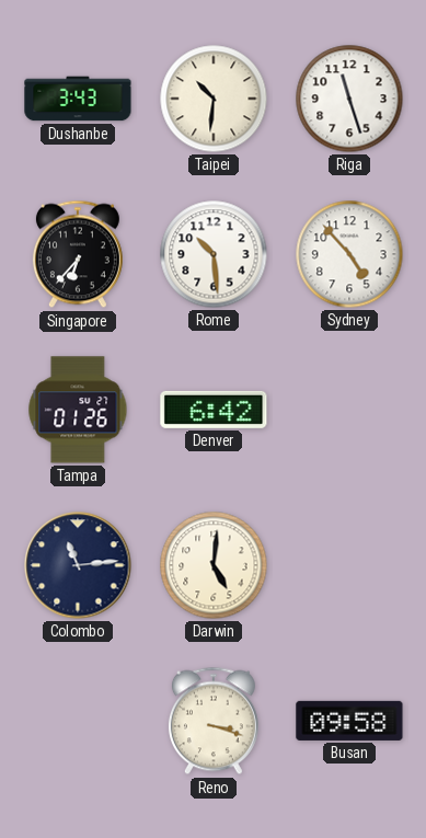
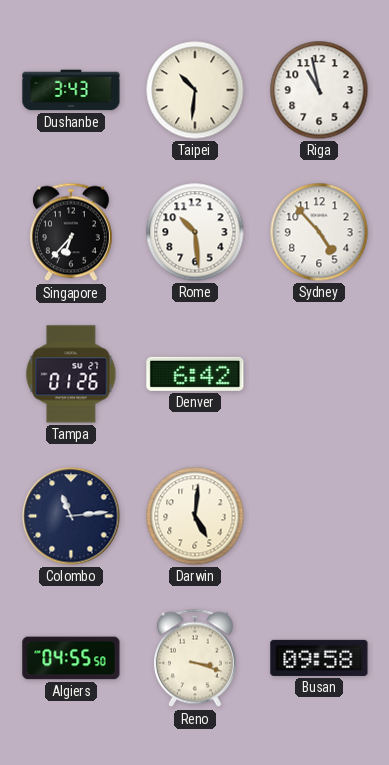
Riga: 11:27 -> 10:58
Algiers: none -> 04:55
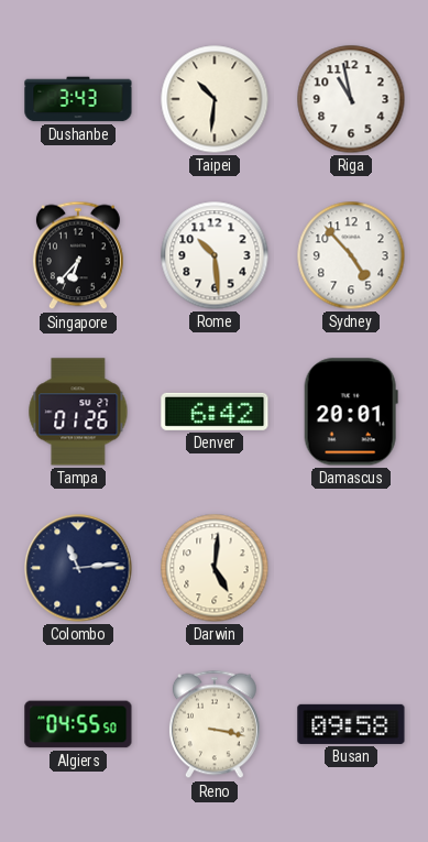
Damascus: none -> 20:01
Reno: 3:18 -> 3:17
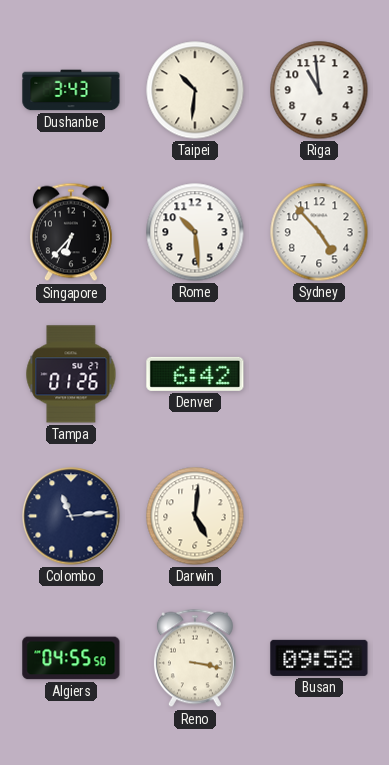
Riga: 10:58 -> 10:59
Damascus: 20:01 -> none
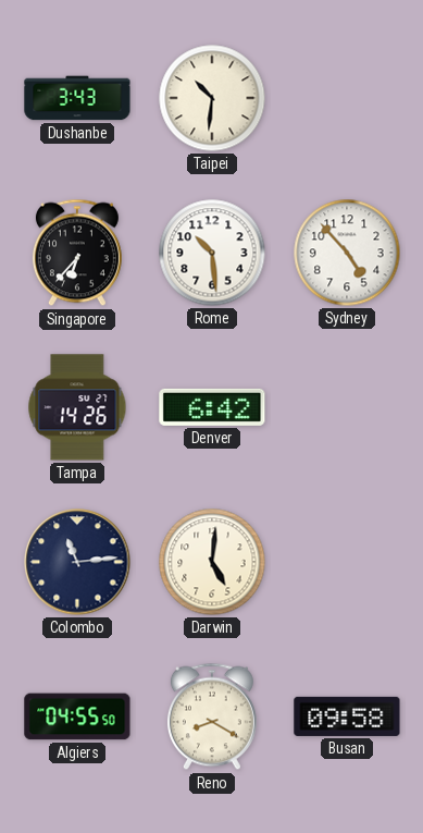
Riga: 10:59 -> none
Tampa: 01:26 -> 14:26
Reno: 3:17 -> 8:20
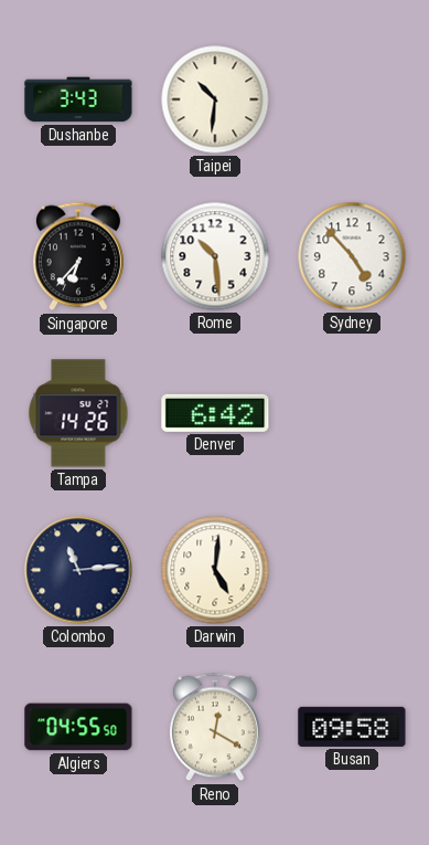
Reno: 8:20 -> 12:20
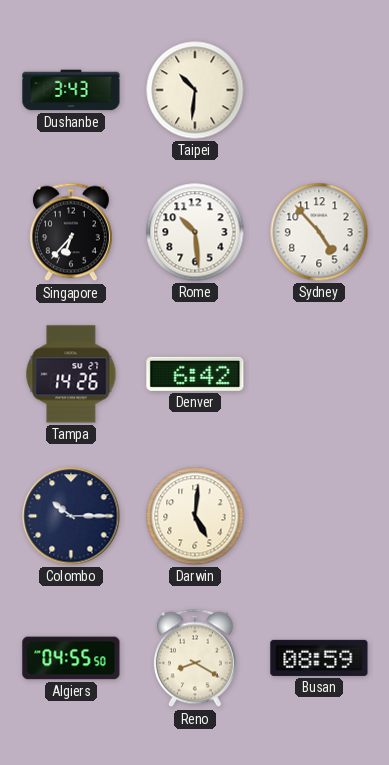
Colombo: 11:14 -> 10:15
Reno: 12:20 -> 8:20
Busan: 09:58 -> 08:59
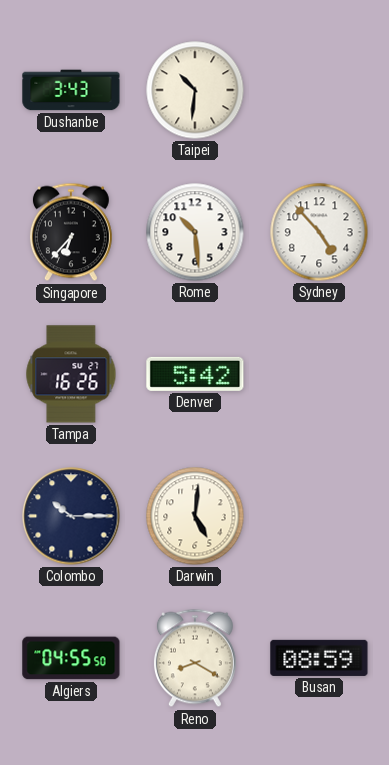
Tampa: 14:26 -> 16:26
Denver: 6:42 -> 5:42
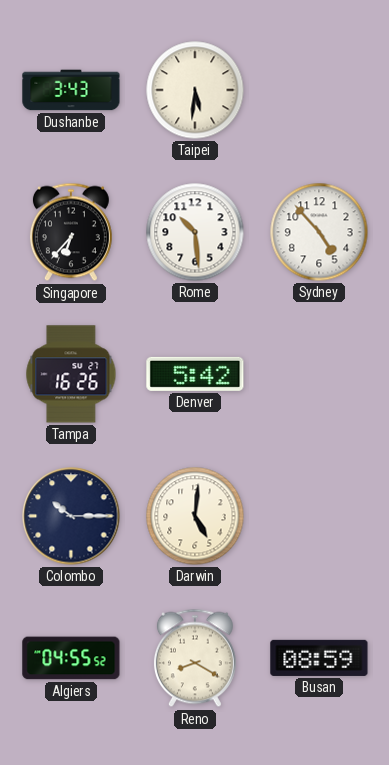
Taipei: 10:31 -> 5:31
Algiers: 04:55:50 -> 04:55:52
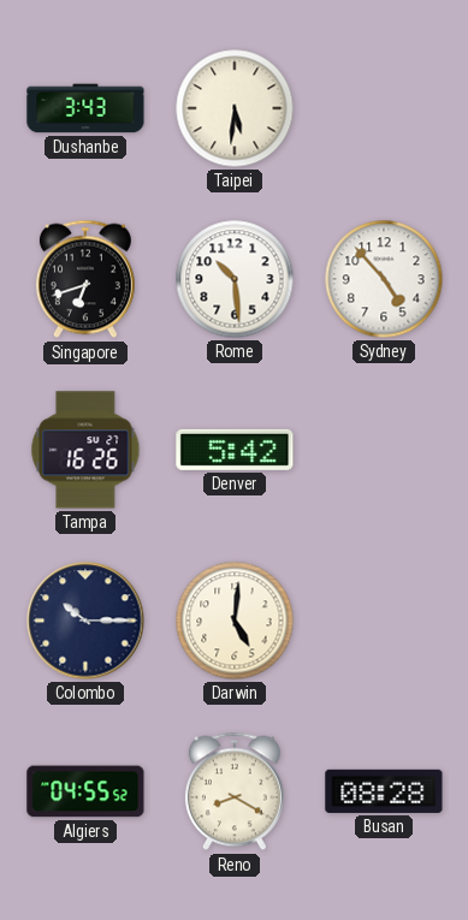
Singapore: 6:37 -> 6:42
Busan: 08:59 -> 08:28
